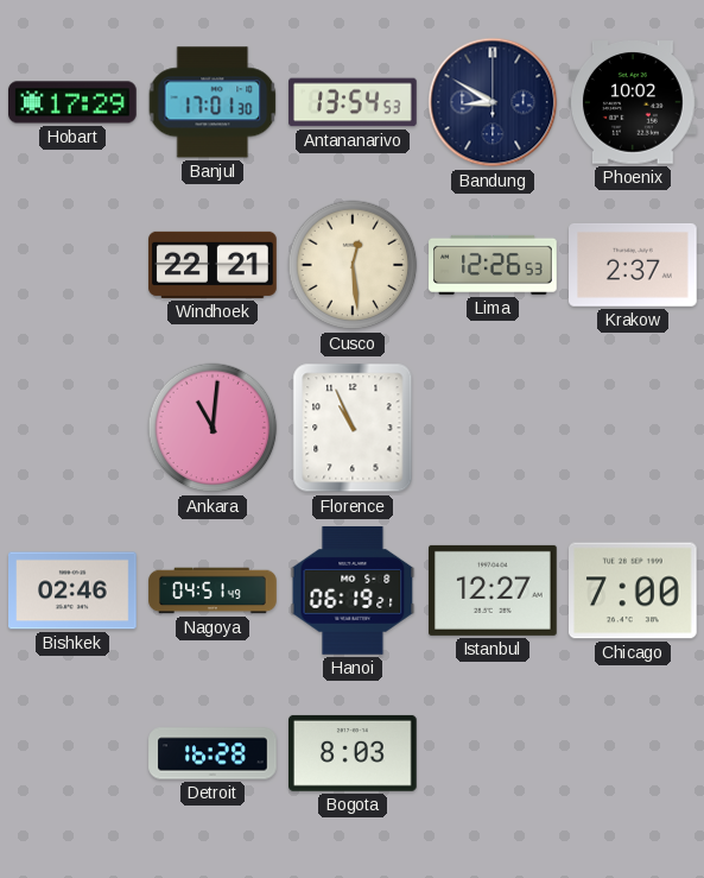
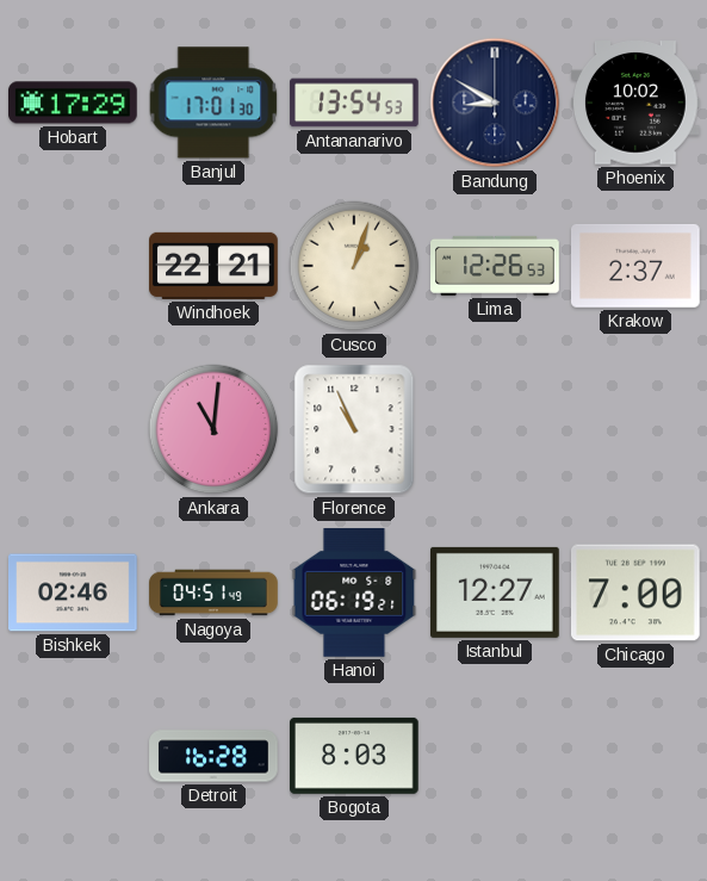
Cusco: 12:29 -> 1:03
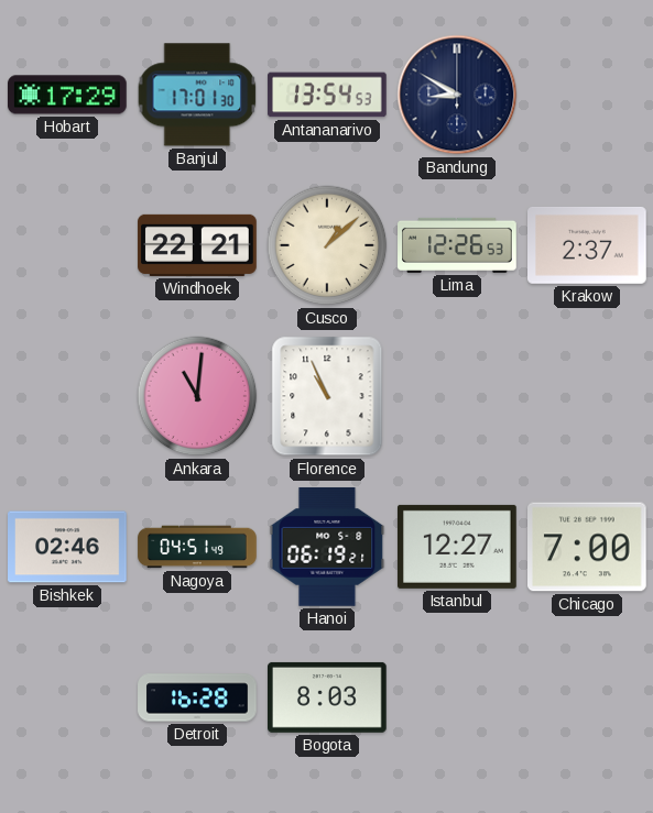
Phoenix: 10:02 -> none
Cusco: 1:03 -> 1:08
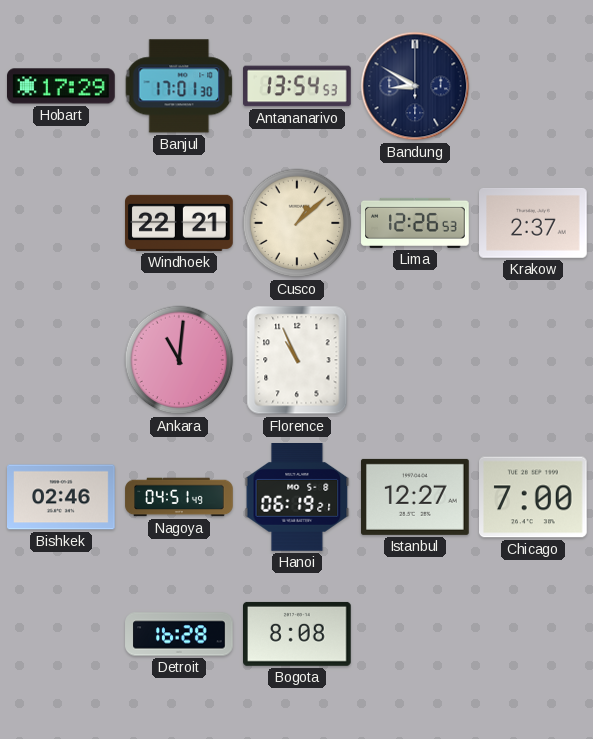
Bogota: 8:03 -> 8:08
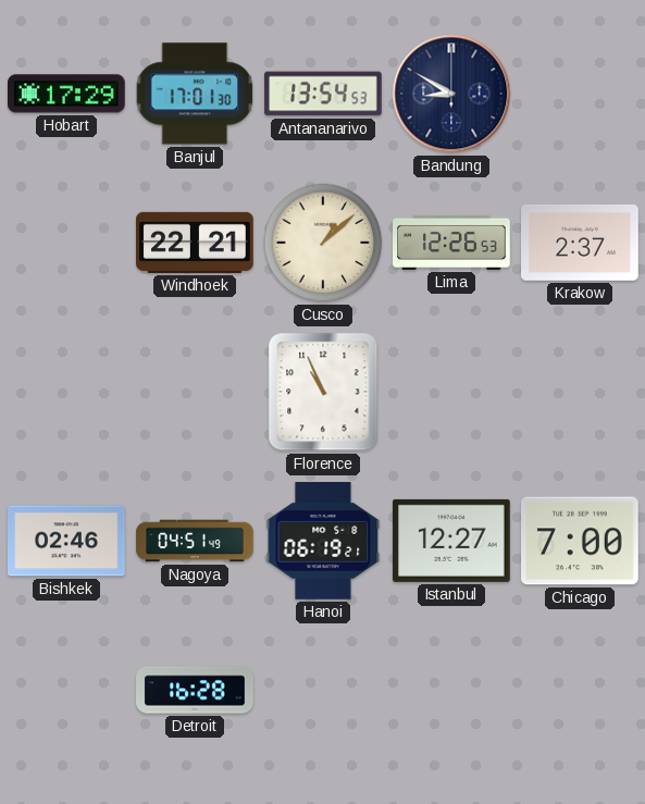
Ankara: 11:01 -> none
Bogota: 8:08 -> none
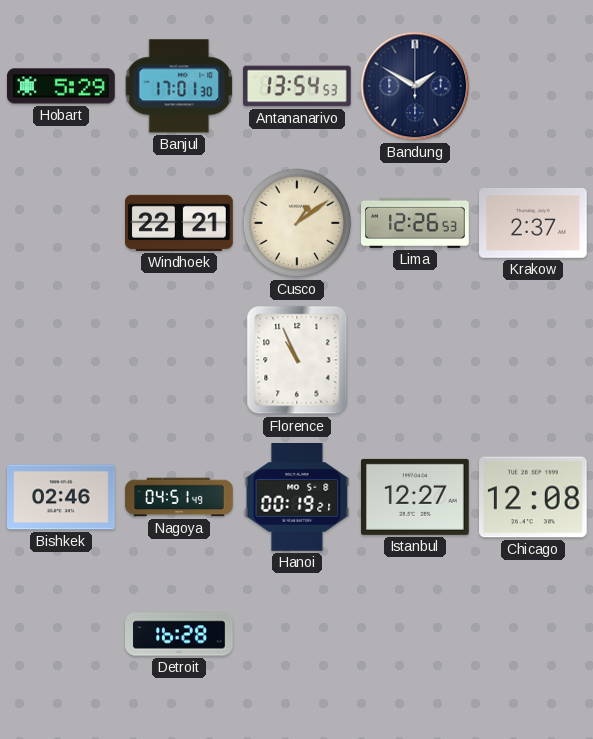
Hobart: 17:29 -> 5:29
Bandung: 8:50 -> 1:50
Cusco: 1:08 -> 1:09
Hanoi: 06:19 -> 00:19
Chicago: 7:00 -> 12:08
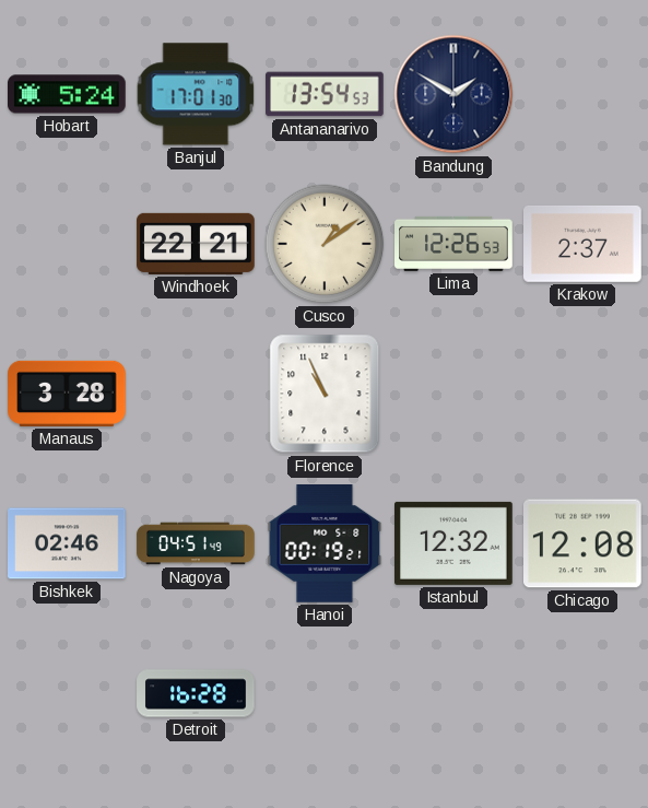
Hobart: 5:29 -> 5:24
Manaus: none -> 3:28
Istanbul: 12:27 -> 12:32
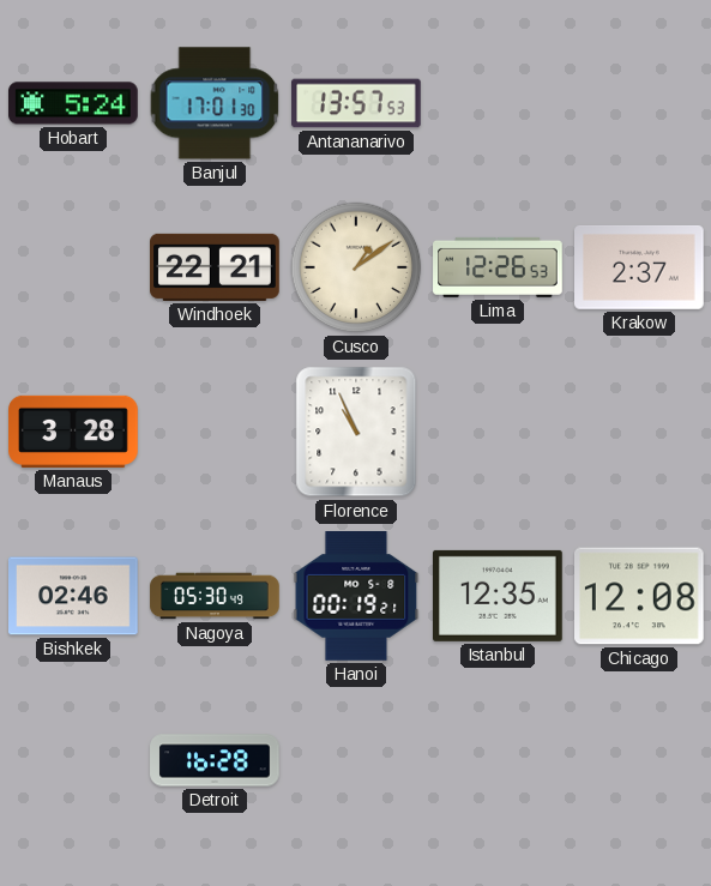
Antananarivo: 13:54 -> 13:57
Bandung: 1:50 -> none
Nagoya: 04:51 -> 05:30
Istanbul: 12:32 -> 12:35
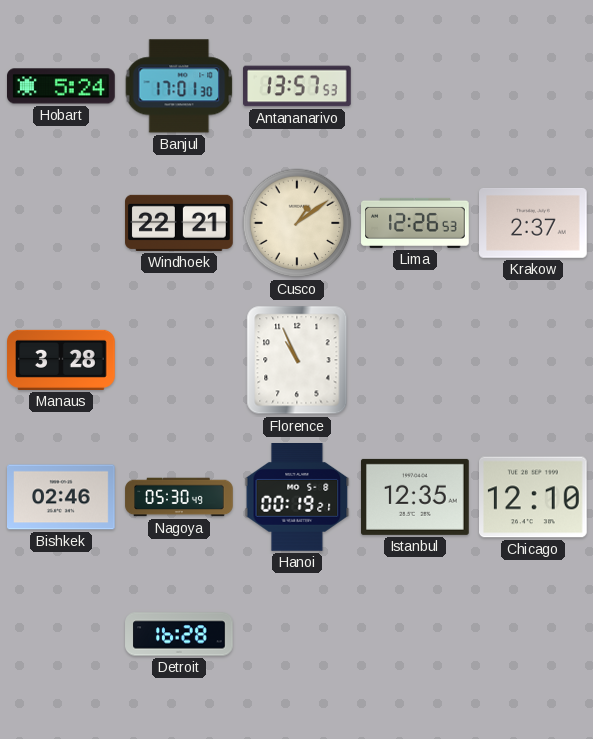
Chicago: 12:08 -> 12:10
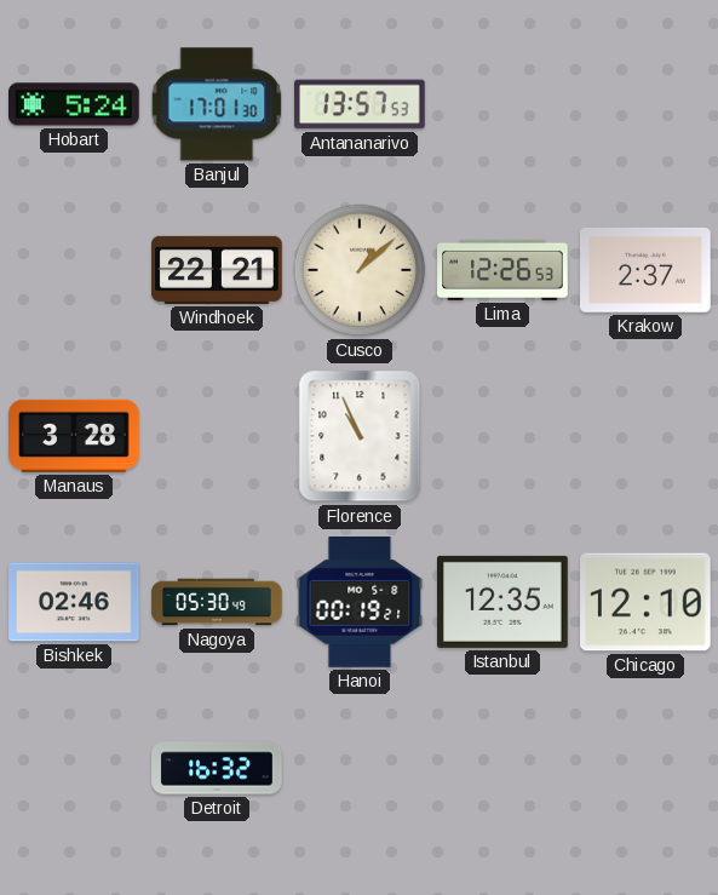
Cusco: 1:09 -> 1:08
Detroit: 16:28 -> 16:32
